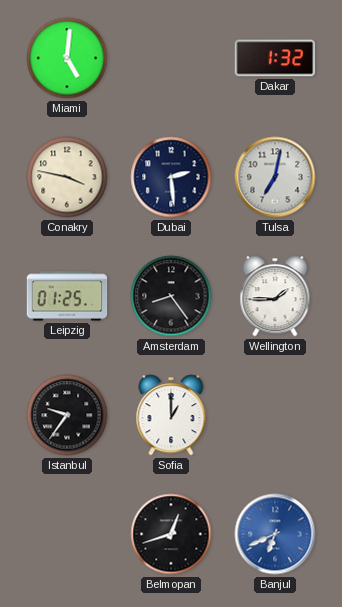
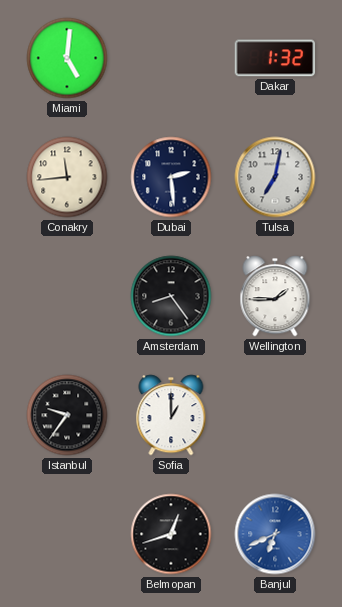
Conakry: 3:47 -> 11:44
Leipzig: 01:25 -> none
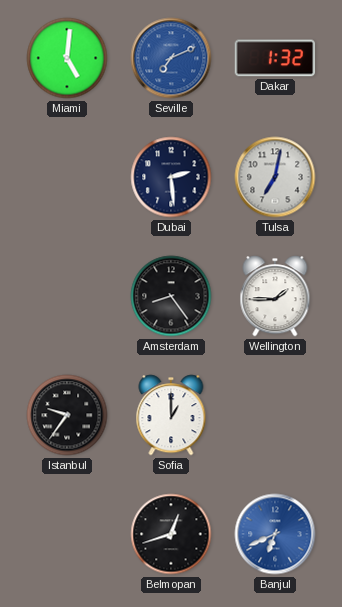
Seville: none -> 7:11
Conakry: 11:44 -> none
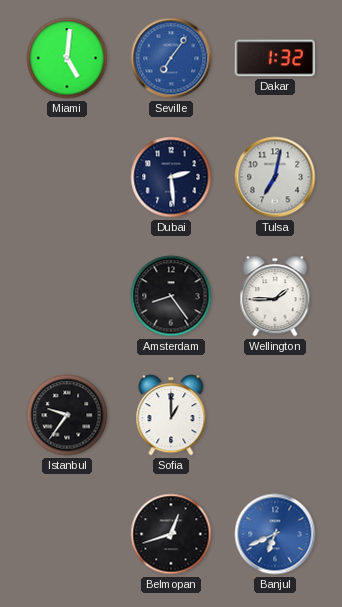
Seville: 7:11 -> 7:06
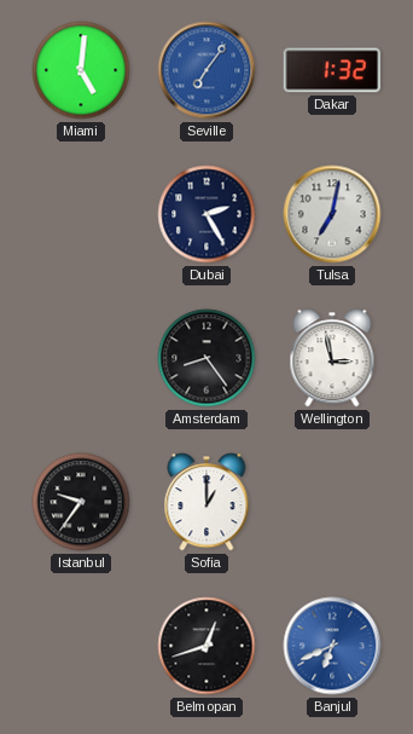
Dubai: 2:29 -> 2:25
Wellington: 1:45 -> 2:58
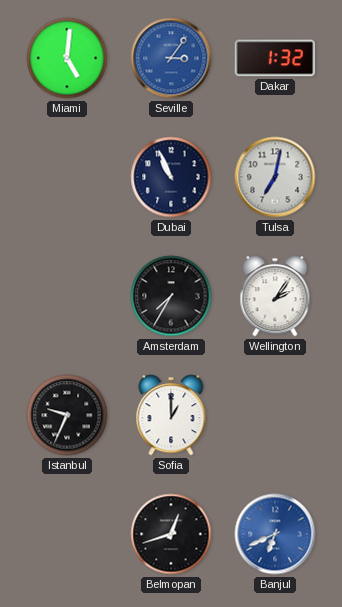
Seville: 7:06 -> 3:06
Dubai: 2:25 -> 10:56
Amsterdam: 8:24 -> 7:35
Wellington: 2:58 -> 2:06
Istanbul: 9:36 -> 9:34
